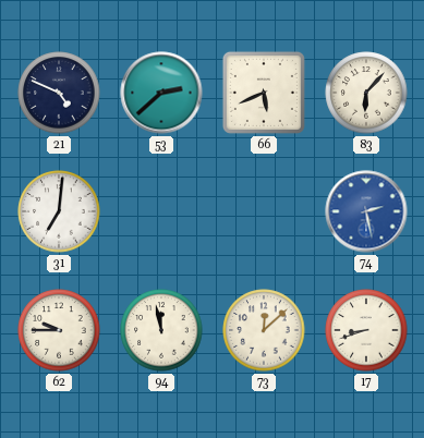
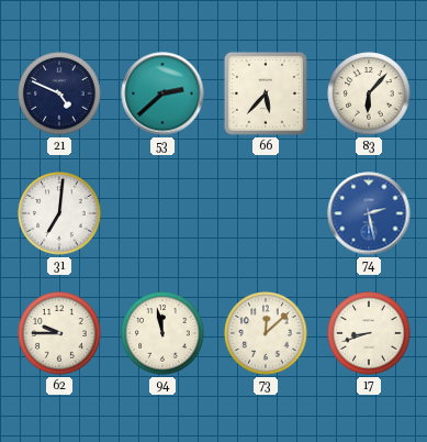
66: 5:41 -> 5:37
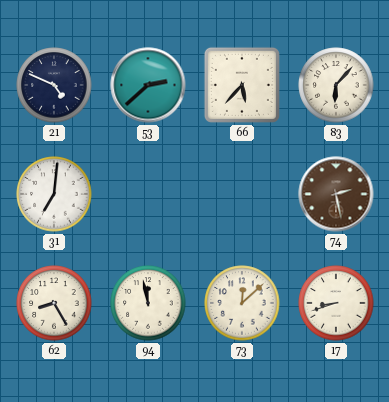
74 dial: blue -> brown
62: 9:45 -> 8:25
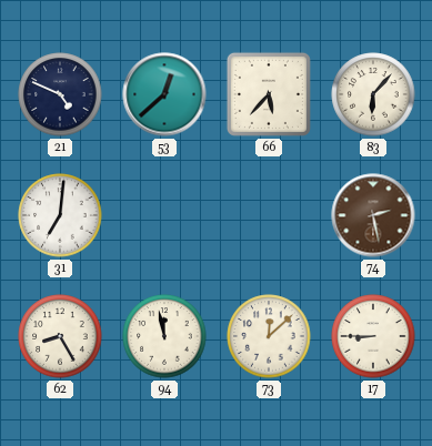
53: 2:38 -> 12:38
17: 8:42 -> 8:45
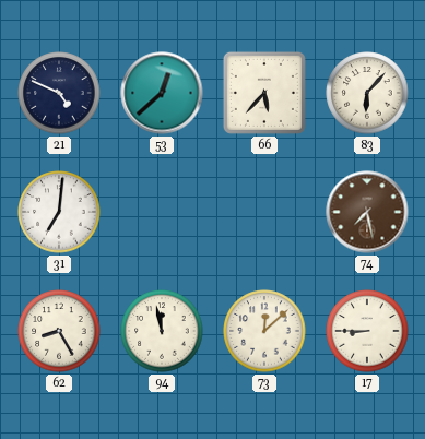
74: 2:28 -> 7:28
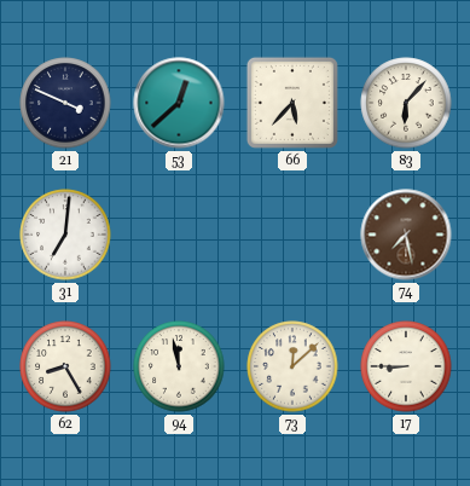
21: 4:49 -> 3:49
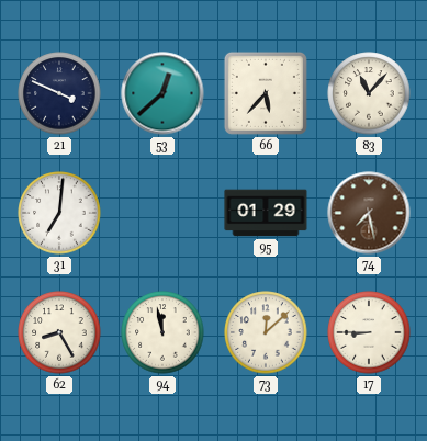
83: 6:07 -> 11:07
95: none -> 01:29
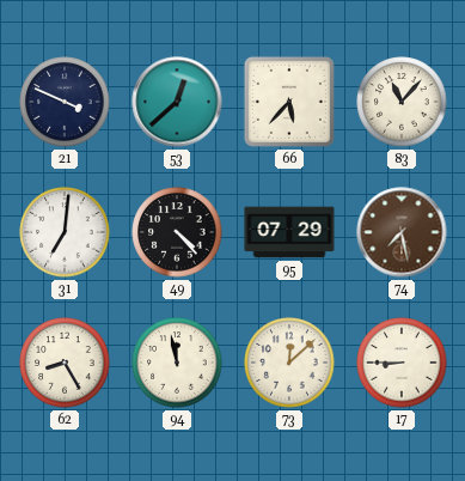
49: none -> 4:23
95: 01:29 -> 07:29
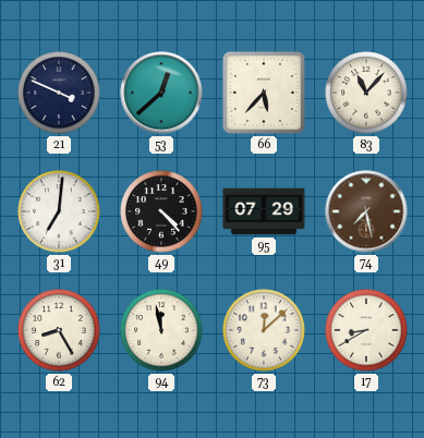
17: 8:45 -> 8:40
